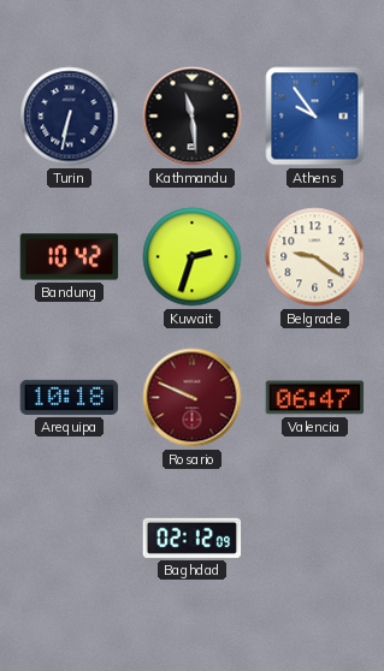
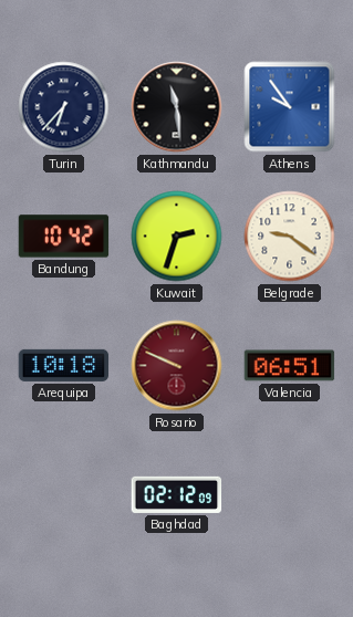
Turin: 6:32 -> 6:37
Valencia: 06:47 -> 06:51
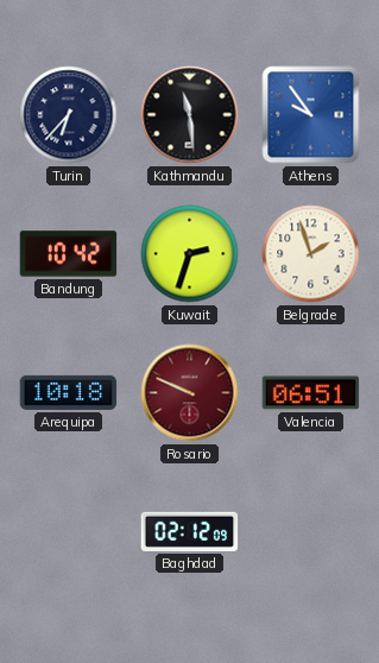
Belgrade: 9:21 -> 1:57
